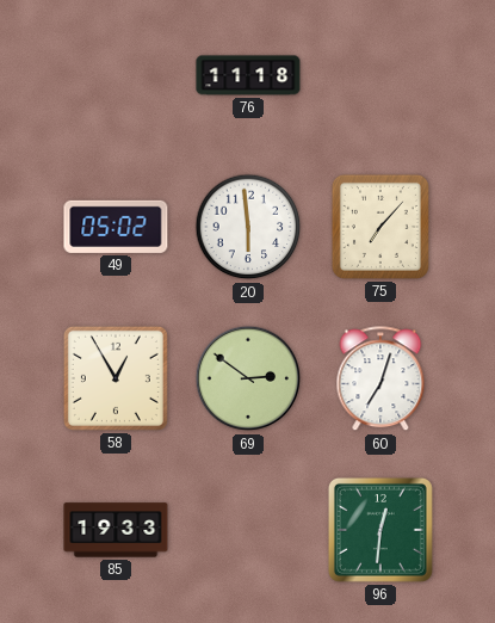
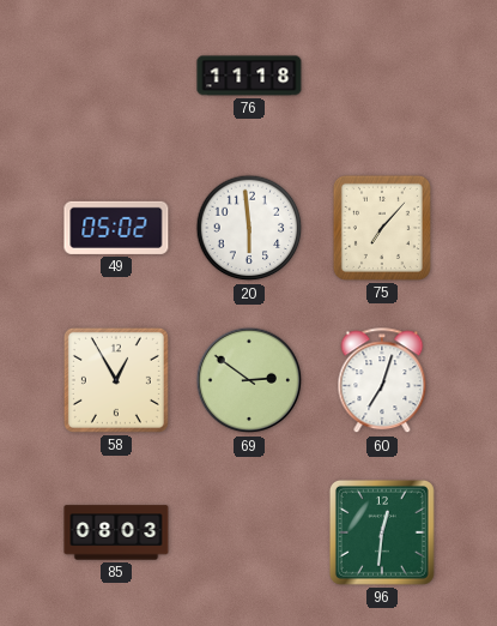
85: 19:33 -> 08:03
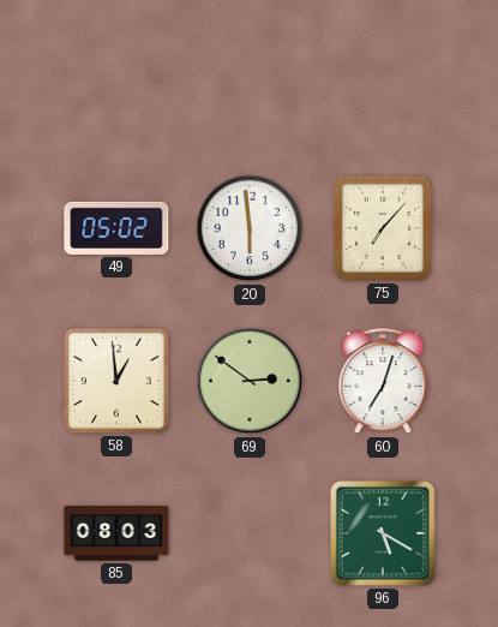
76: 11:18 -> none
58: 12:55 -> 12:59
96: 12:31 -> 5:20
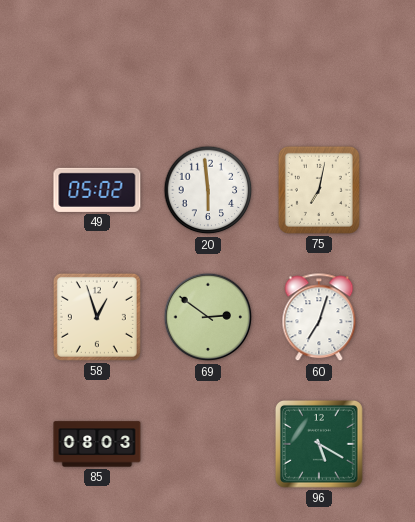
75: 7:07 -> 7:02
58: 12:59 -> 12:57
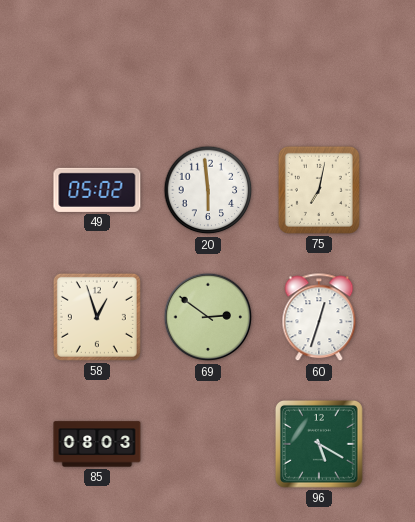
60: 7:03 -> 12:33
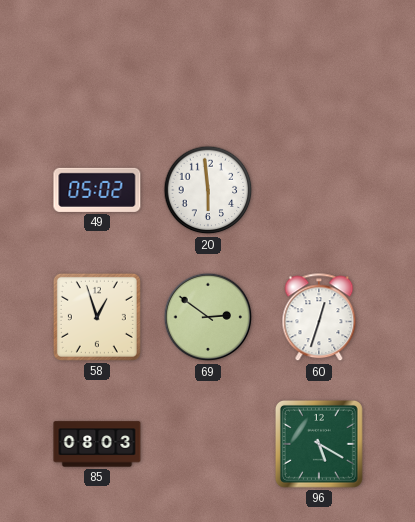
75: 7:02 -> none
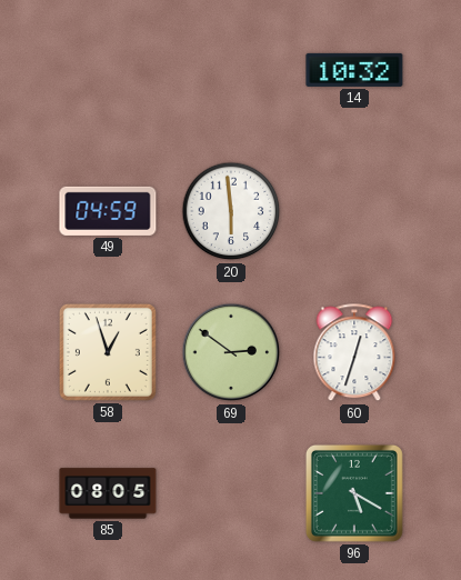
14: none -> 10:32
49: 05:02 -> 04:59
85: 08:03 -> 08:05
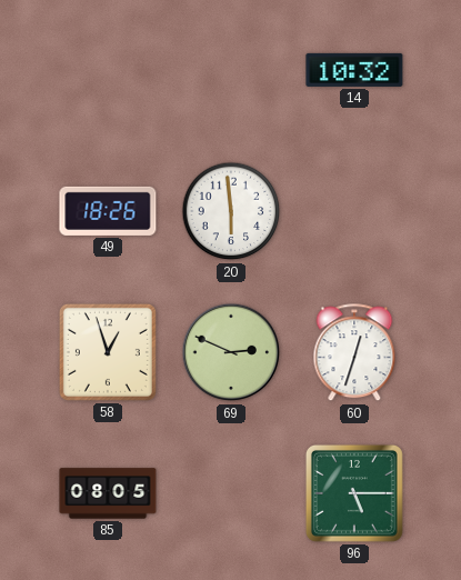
49: 04:59 -> 18:26
69: 2:51 -> 2:49
96: 5:20 -> 5:15
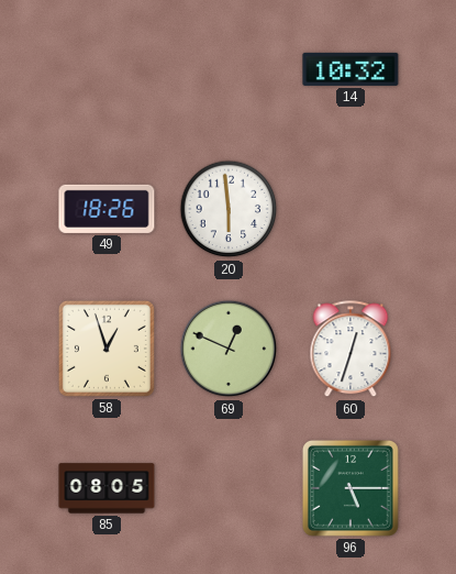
69: 2:49 -> 12:49
